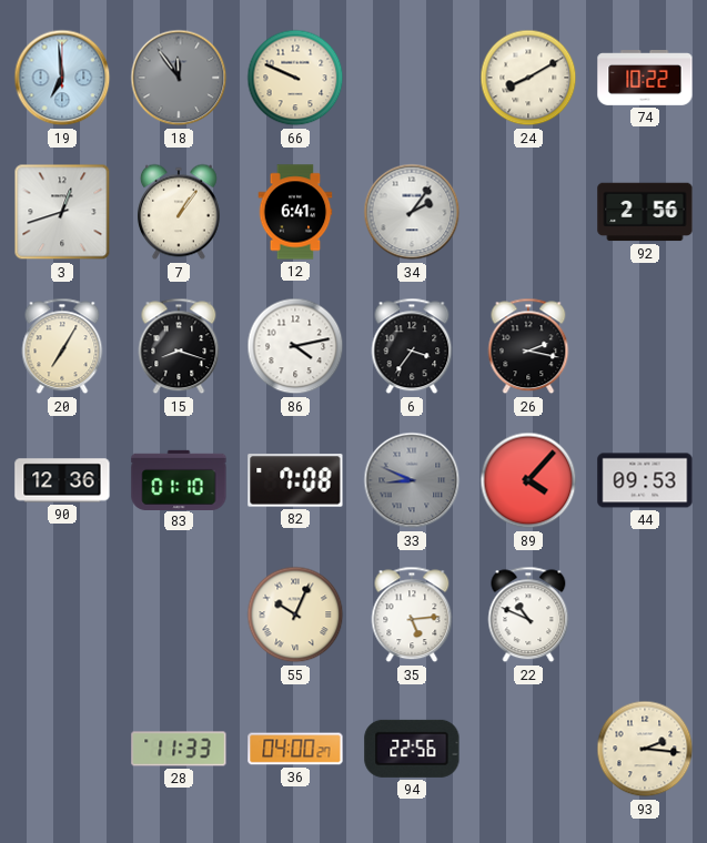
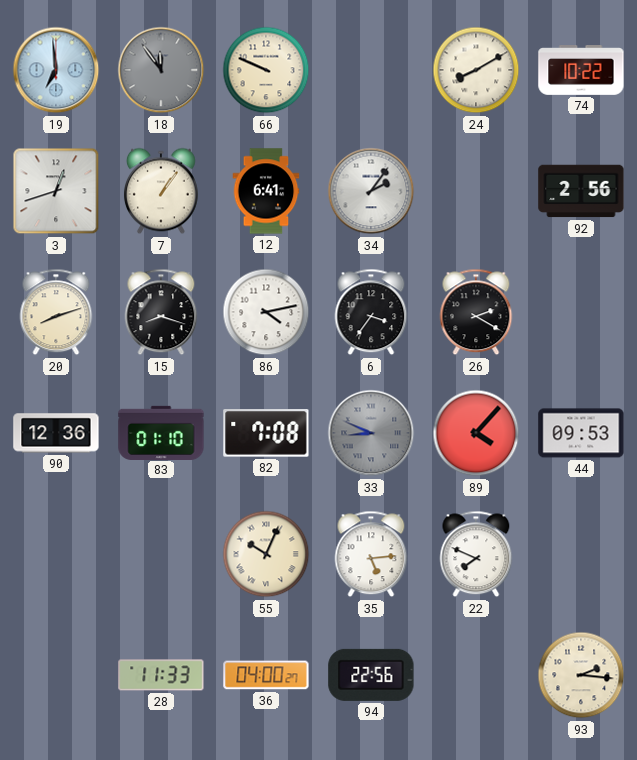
20: 7:05 -> 8:12
26: 2:17 -> 2:20
22: 10:49 -> 7:49
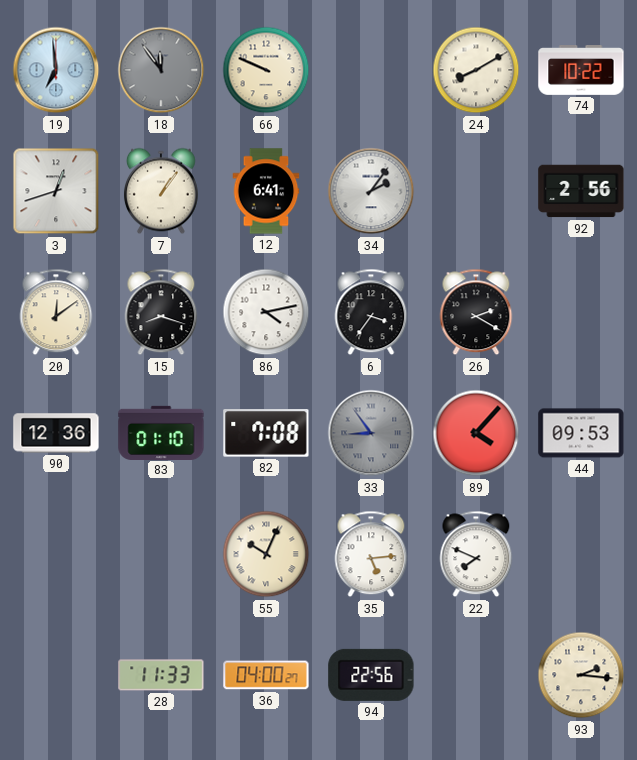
20: 8:12 -> 12:09
33: 8:49 -> 8:54
